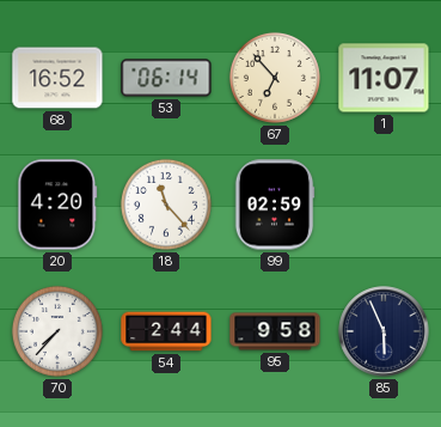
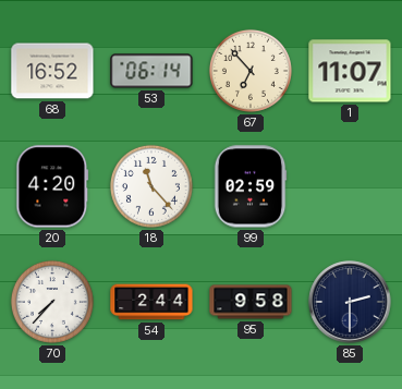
85: 5:56 -> 2:30
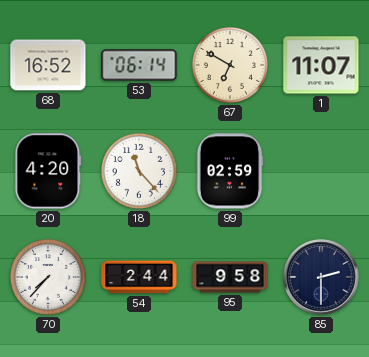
67: 6:53 -> 6:50
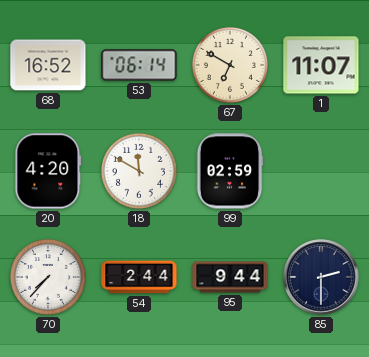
18: 11:23 -> 11:50
95: 9:58 -> 9:44
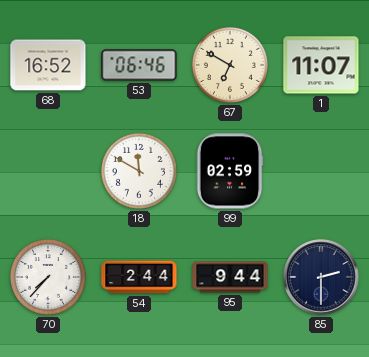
53: 06:14 -> 06:46
20: 4:20 -> none
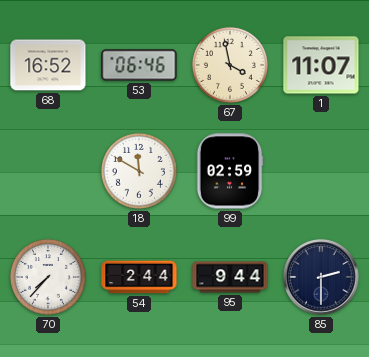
67: 6:50 -> 3:58
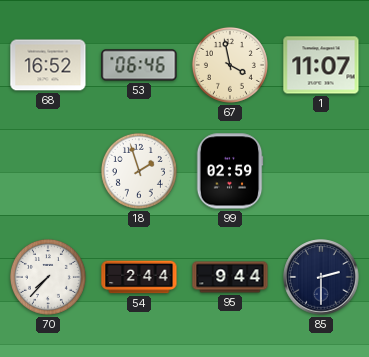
18: 11:50 -> 1:57
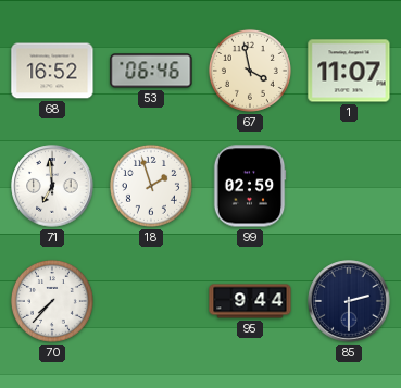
71: none -> 6:59
54: 2:44 -> none
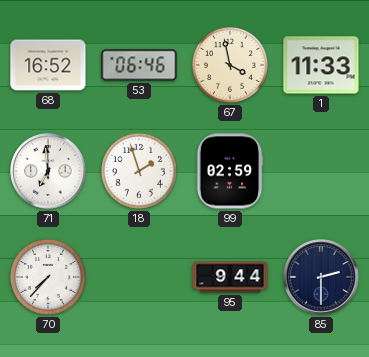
1: 11:07 -> 11:33
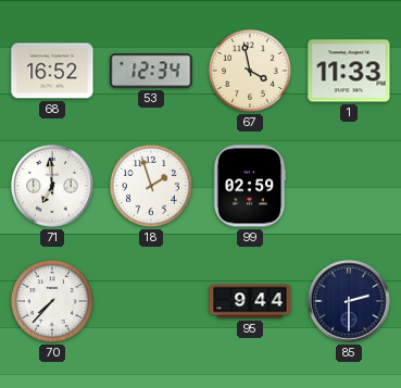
53: 06:46 -> 12:34
